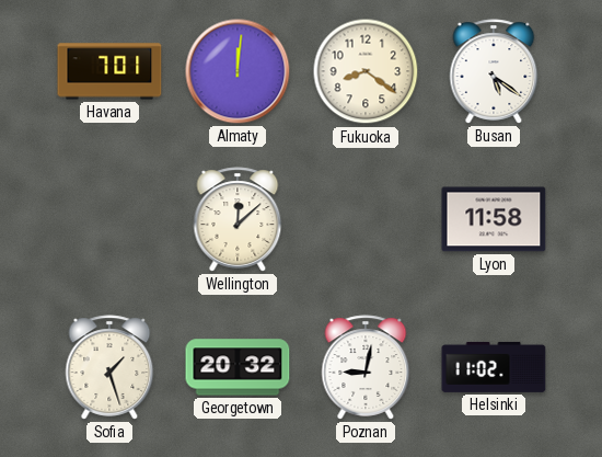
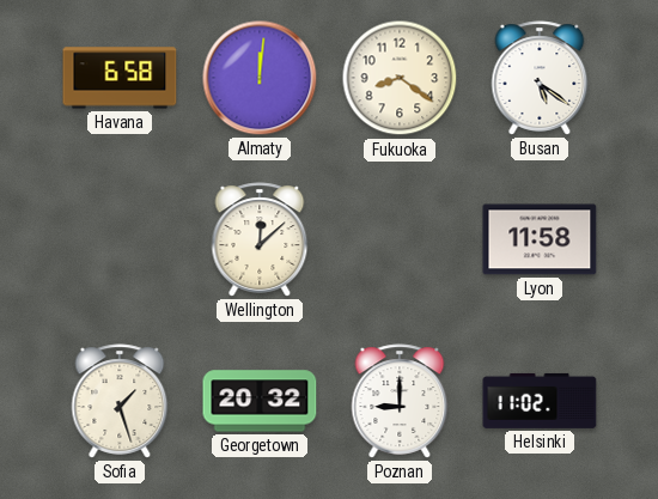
Havana: 7:01 -> 6:58
Poznan: 9:02 -> 9:00
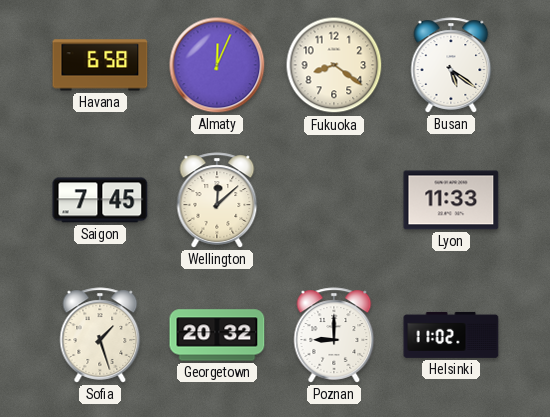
Almaty: 12:01 -> 12:04
Saigon: none -> 7:45
Lyon: 11:58 -> 11:33
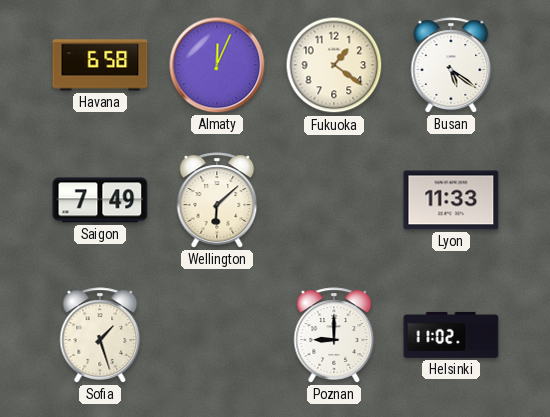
Fukuoka: 8:21 -> 1:21
Saigon: 7:45 -> 7:49
Wellington: 12:08 -> 6:08
Georgetown: 20:32 -> none
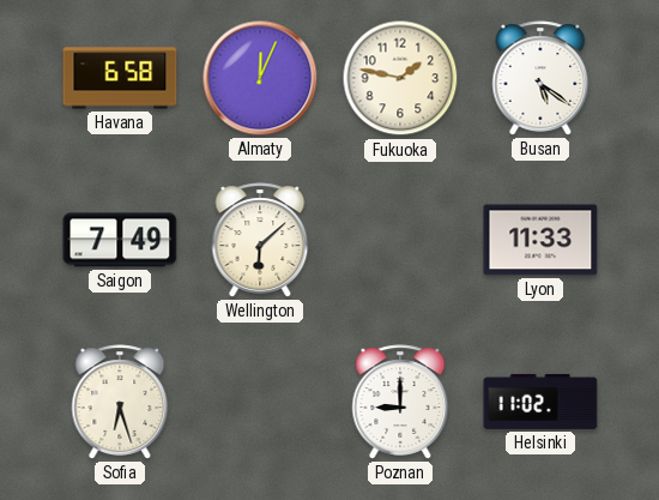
Fukuoka: 1:21 -> 1:47
Sofia: 1:27 -> 6:27
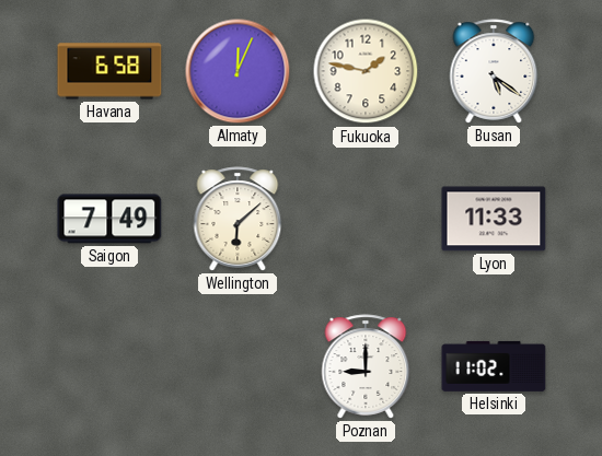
Sofia: 6:27 -> none
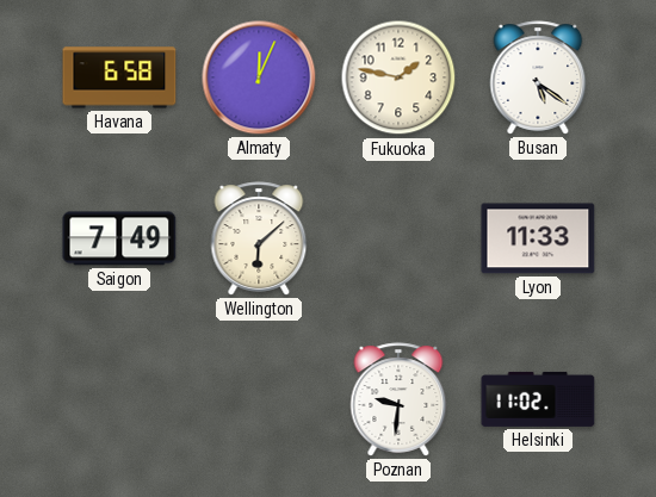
Poznan: 9:00 -> 9:31
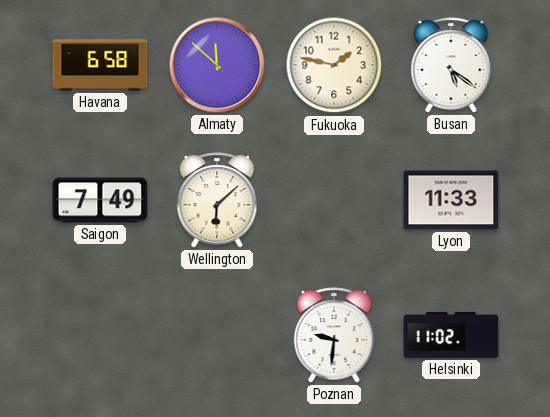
Almaty: 12:04 -> 11:52
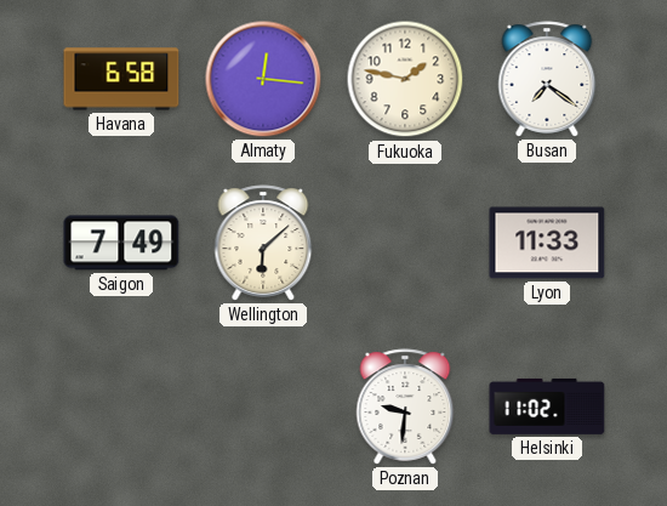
Almaty: 11:52 -> 12:16
Busan: 5:21 -> 7:21
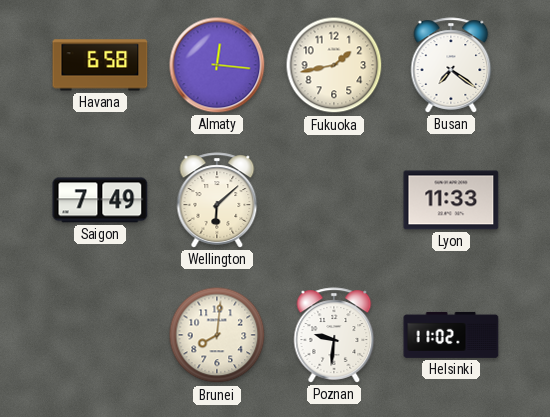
Fukuoka: 1:47 -> 1:43
Brunei: none -> 8:01
